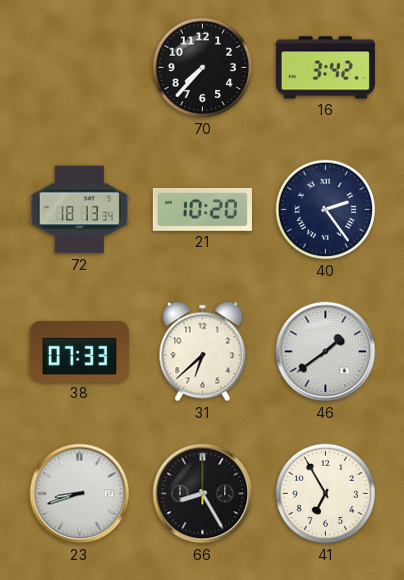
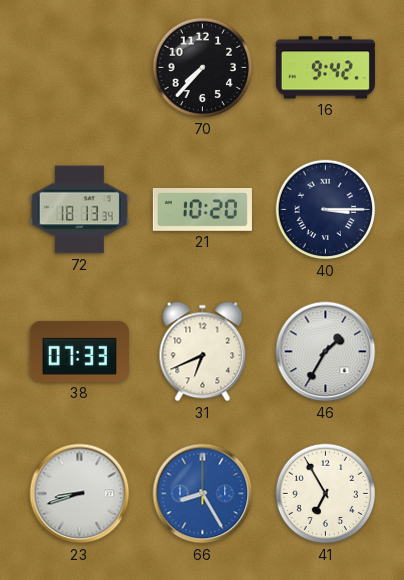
16: 3:42 -> 9:42
40: 2:24 -> 3:15
31: 6:38 -> 6:41
46: 1:39 -> 1:35
66 dial: black -> blue
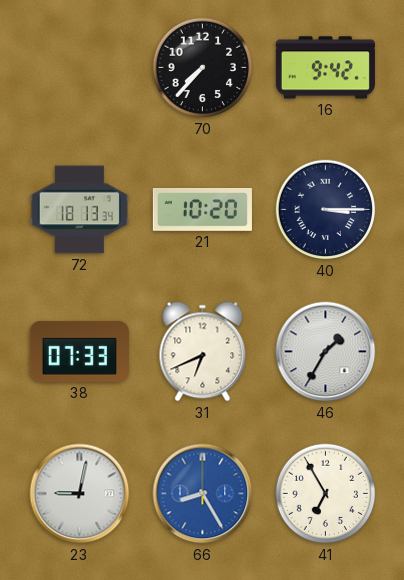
23: 8:42 -> 9:02
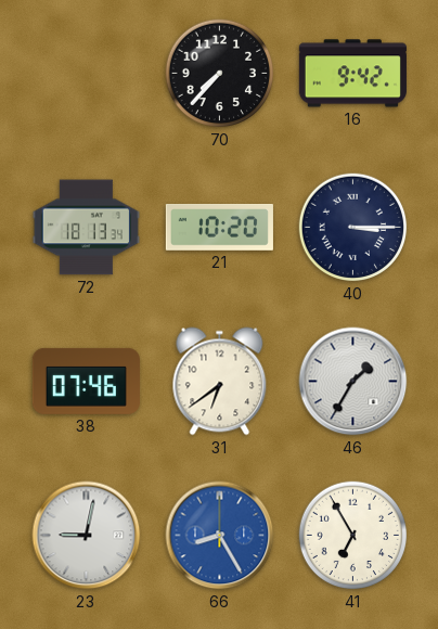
38: 07:33 -> 07:46
31: 6:41 -> 6:39
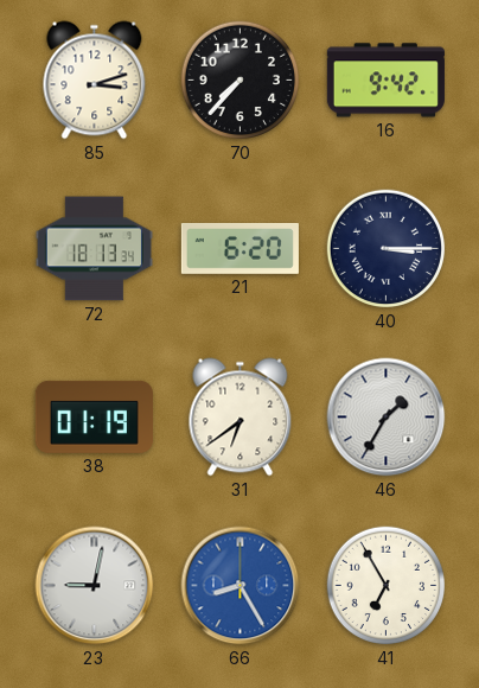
85: none -> 3:12
21: 10:20 -> 6:20
38: 07:46 -> 01:19
